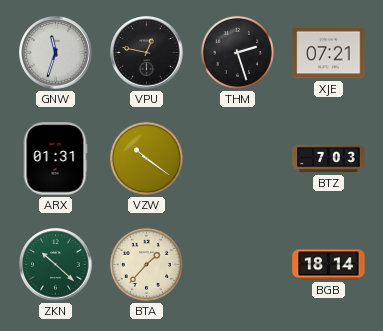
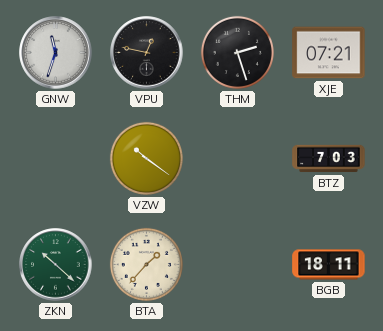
ARX: 01:31 -> none
BGB: 18:14 -> 18:11
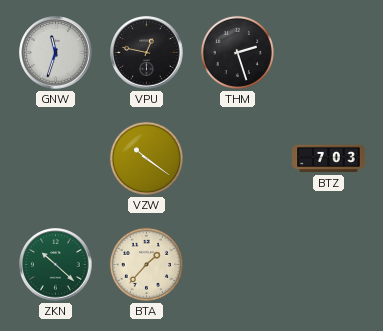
XJE: 07:21 -> none
BGB: 18:11 -> none
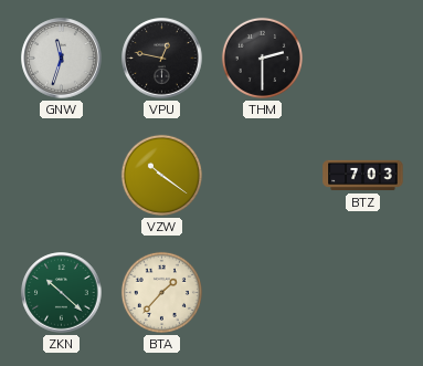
THM: 2:27 -> 2:30
